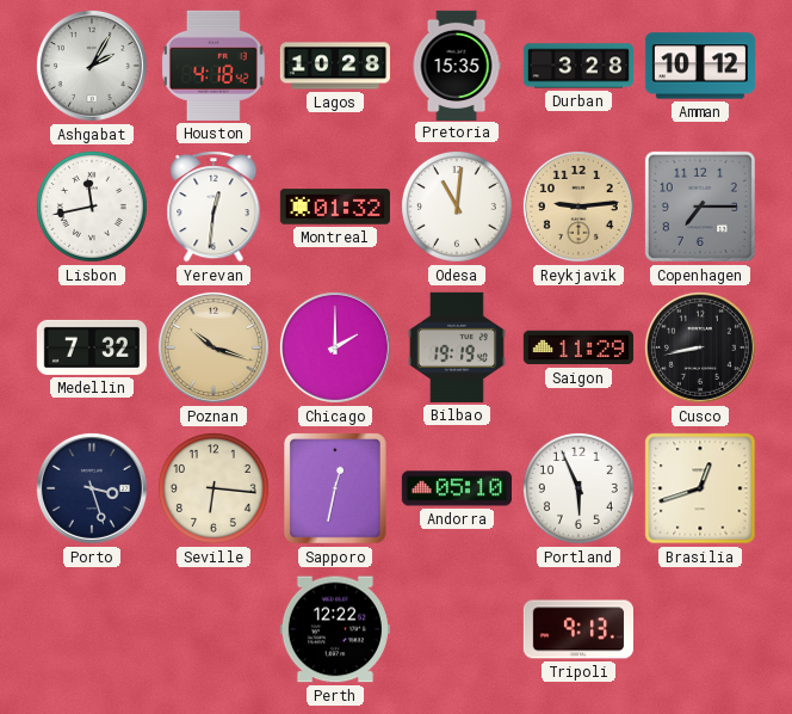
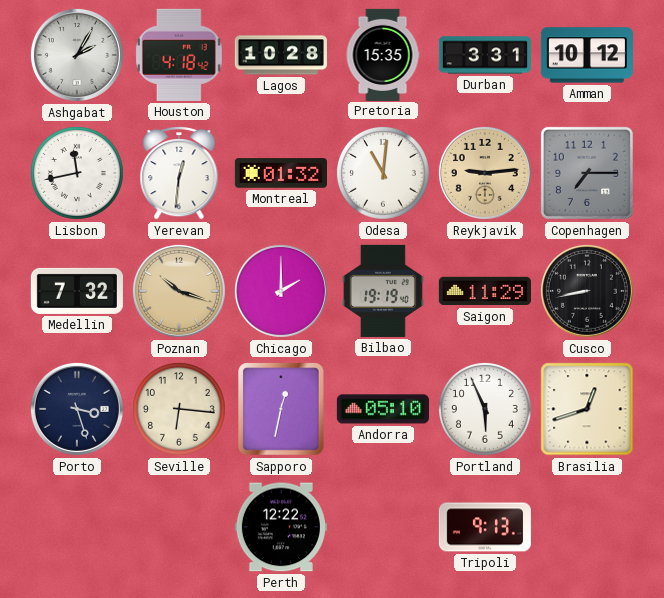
Durban: 3:28 -> 3:31
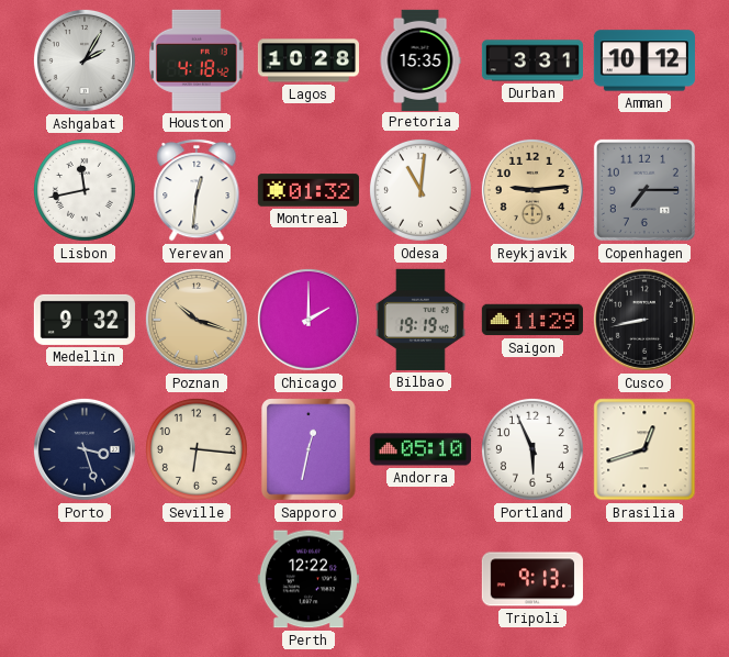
Medellin: 7:32 -> 9:32
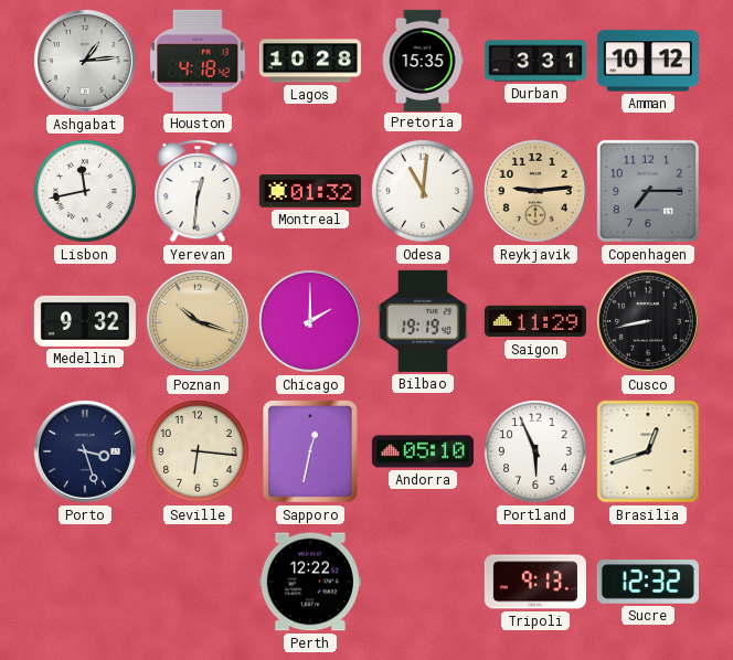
Ashgabat: 2:05 -> 1:14
Sucre: none -> 12:32
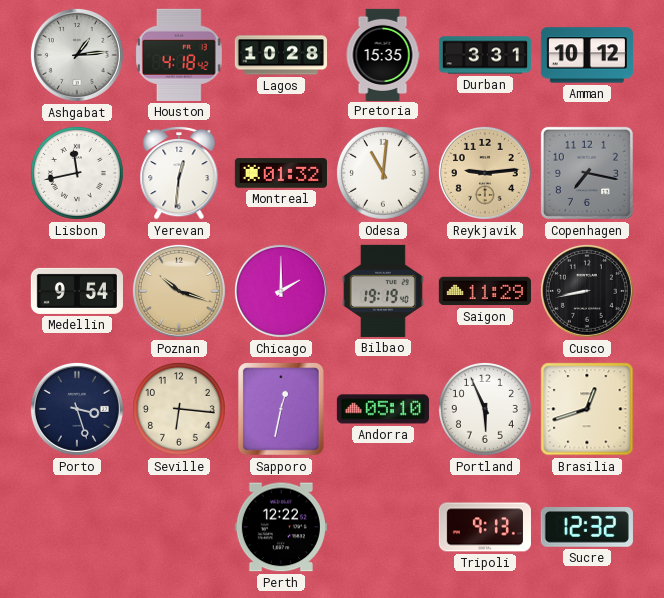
Copenhagen: 7:15 -> 7:17
Medellin: 9:32 -> 9:54
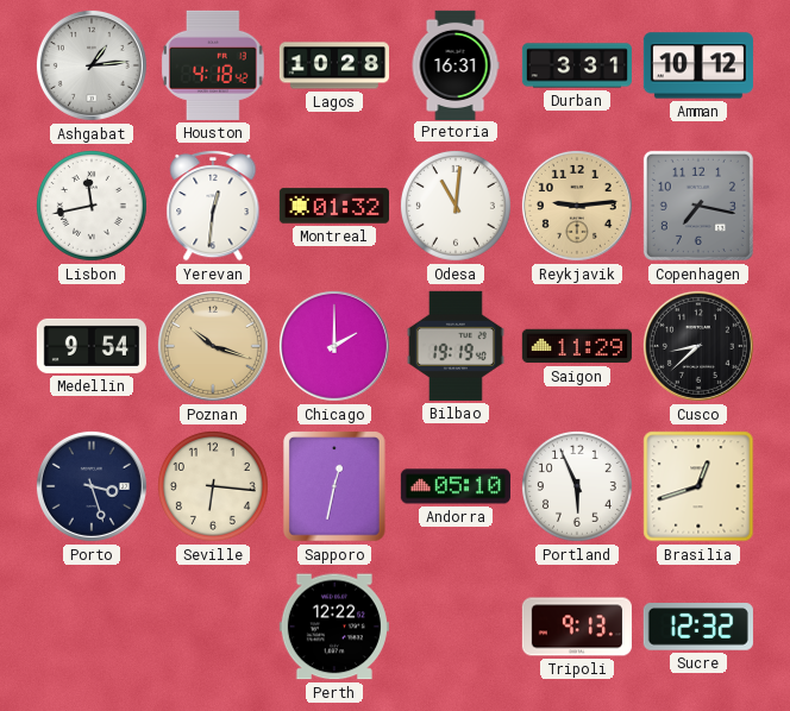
Pretoria: 15:35 -> 16:31
Cusco: 8:43 -> 8:38
